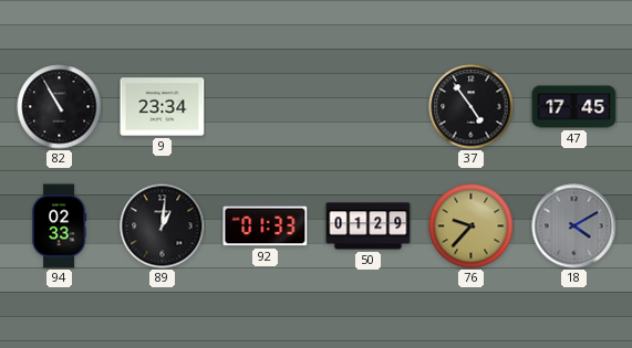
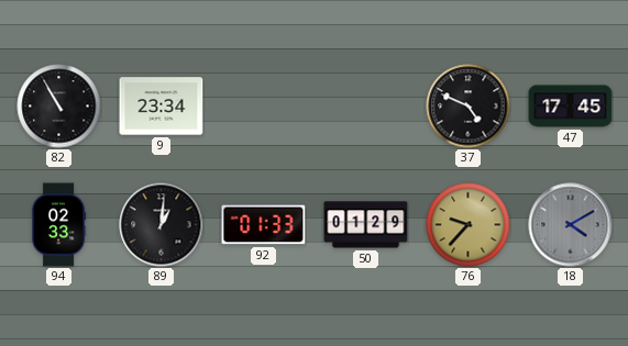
37: 4:54 -> 4:49
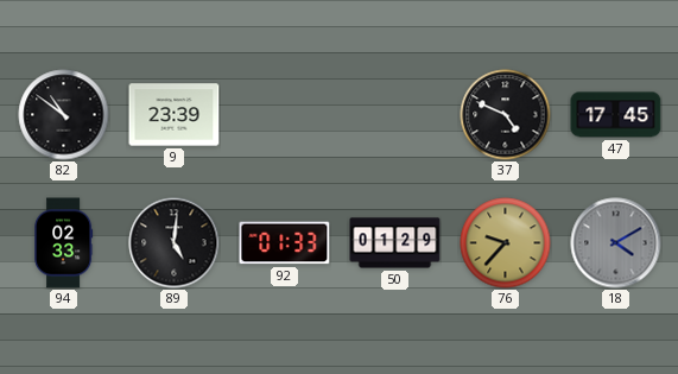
82: 10:55 -> 10:51
9: 23:34 -> 23:39
89: 1:01 -> 5:01
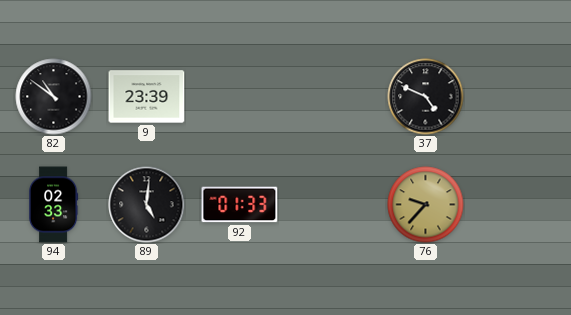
47: 17:45 -> none
50: 01:29 -> none
18: 4:10 -> none
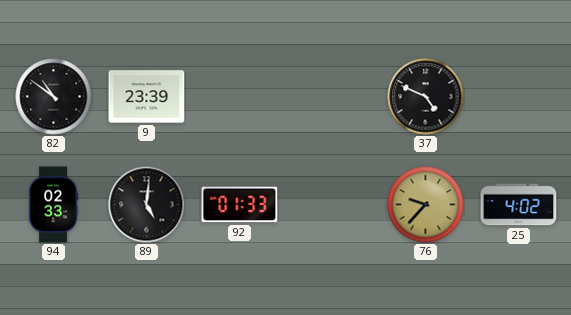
25: none -> 4:02
